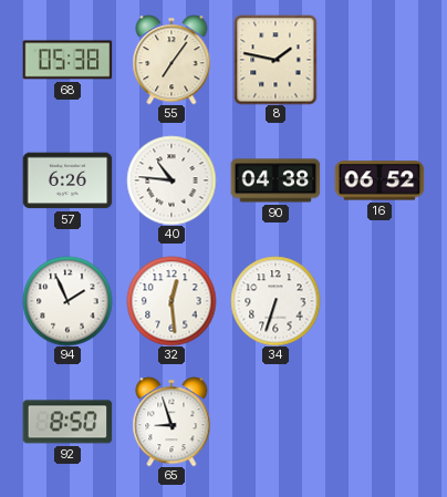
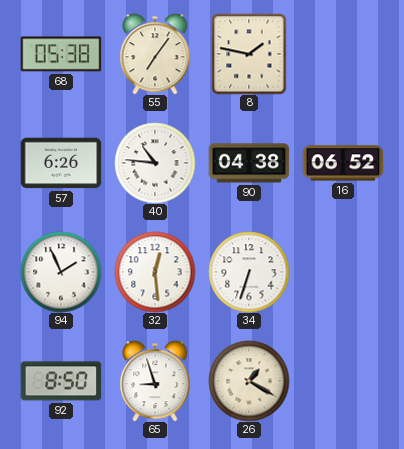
26: none -> 1:20
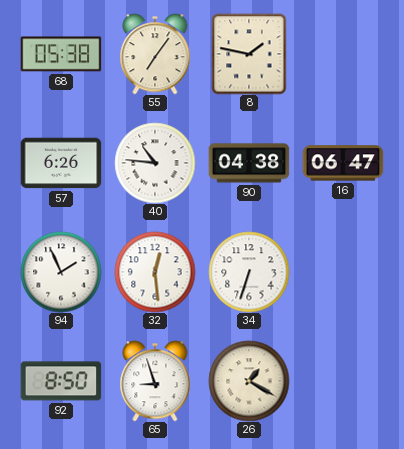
16: 06:52 -> 06:47
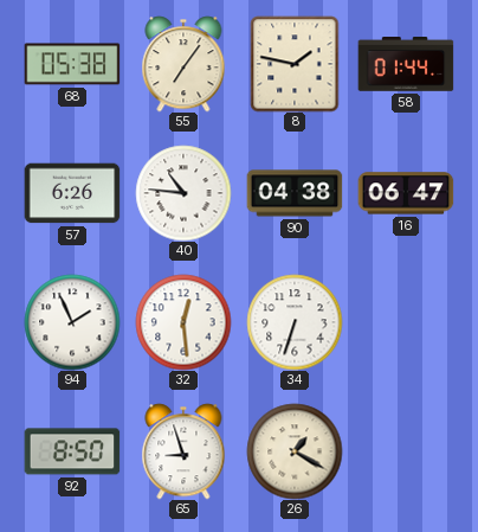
58: none -> 01:44
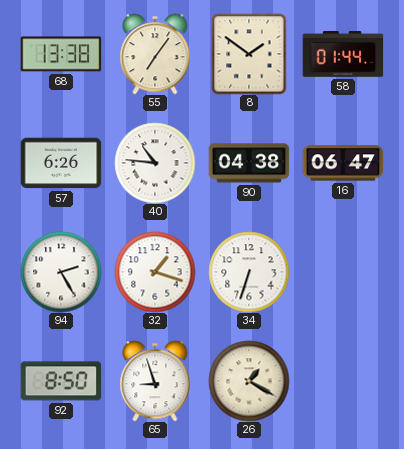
68: 05:38 -> 13:38
8: 1:47 -> 1:51
94: 1:56 -> 2:25
32: 12:29 -> 1:18
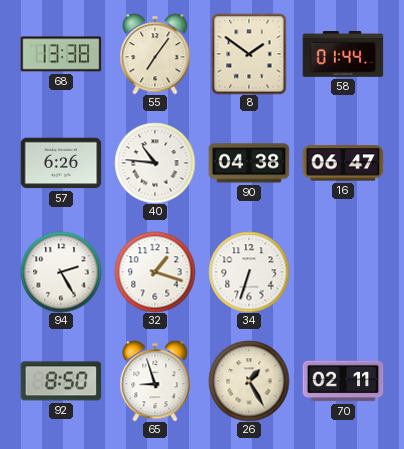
26: 1:20 -> 1:25
70: none -> 02:11
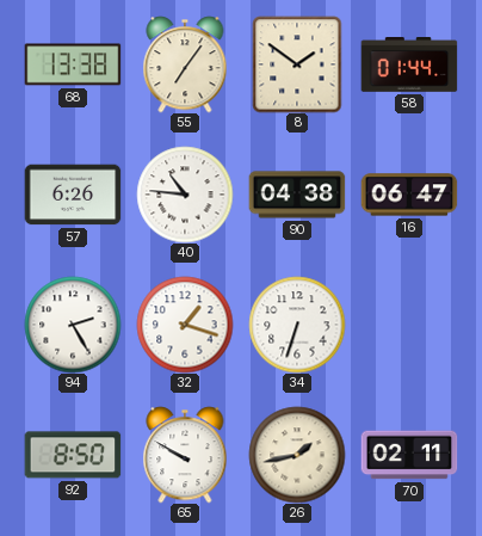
65: 8:57 -> 9:50
26: 1:25 -> 1:43
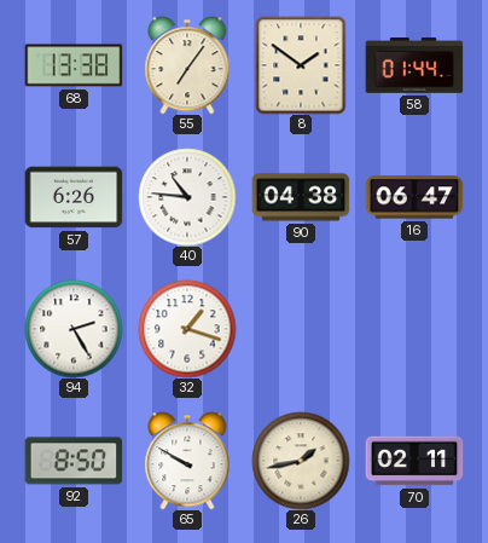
34: 6:33 -> none
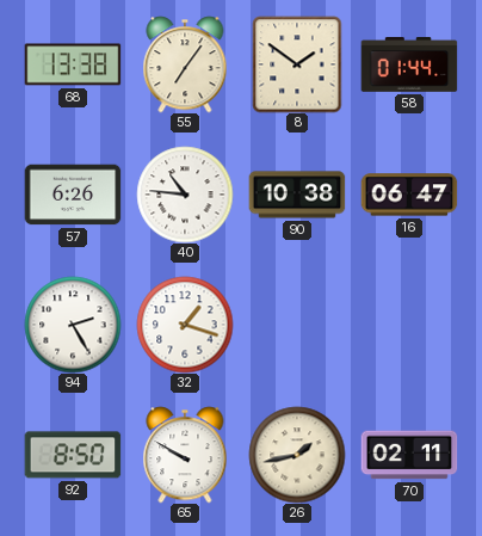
90: 04:38 -> 10:38
